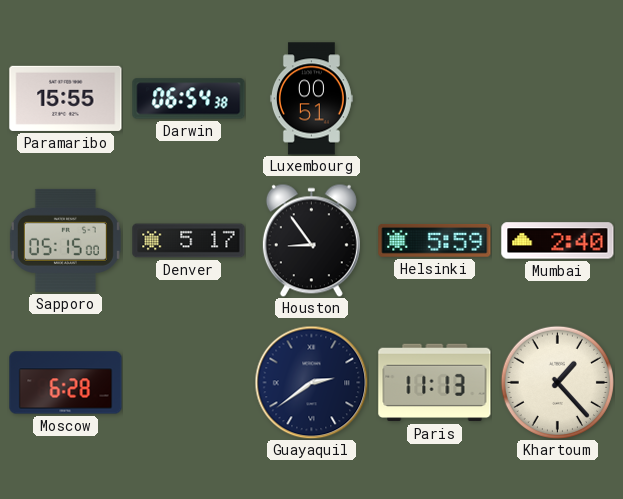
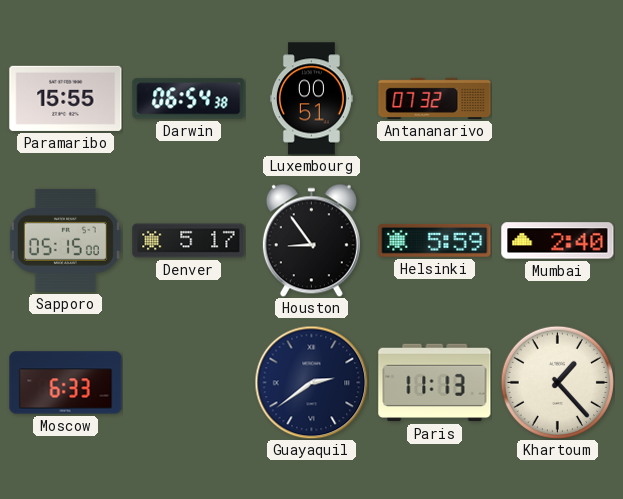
Antananarivo: none -> 07:32
Moscow: 6:28 -> 6:33
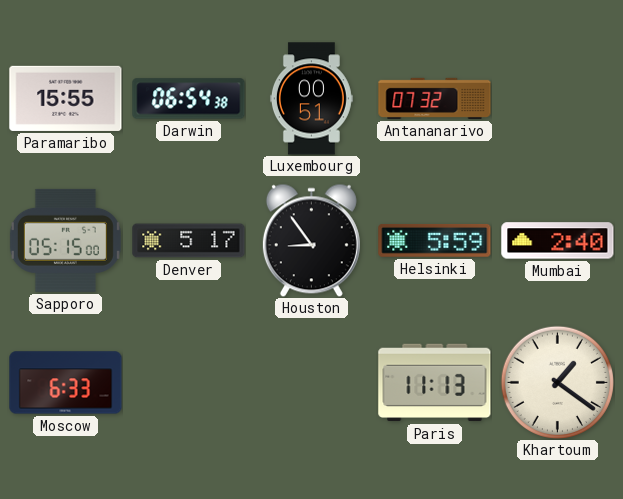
Guayaquil: 2:39 -> none
Khartoum: 1:23 -> 1:21
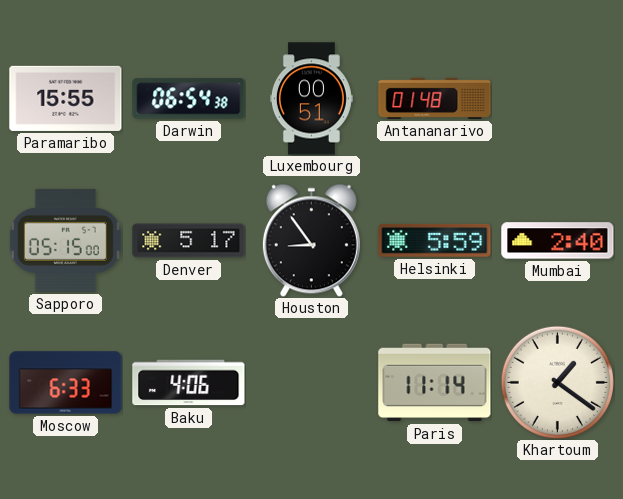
Antananarivo: 07:32 -> 01:48
Baku: none -> 4:06
Paris: 11:13 -> 11:14
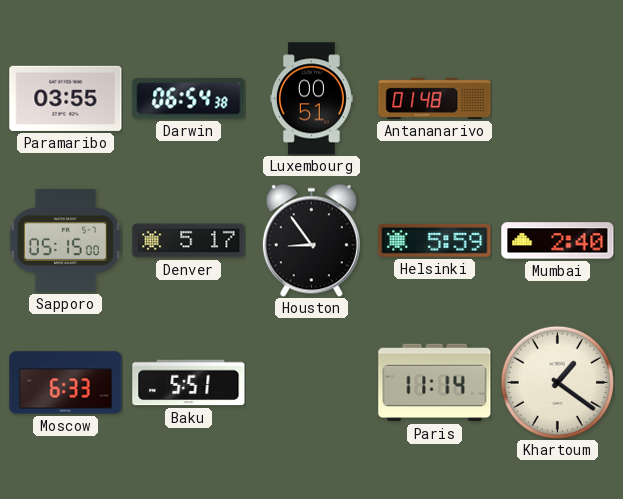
Paramaribo: 15:55 -> 03:55
Baku: 4:06 -> 5:51
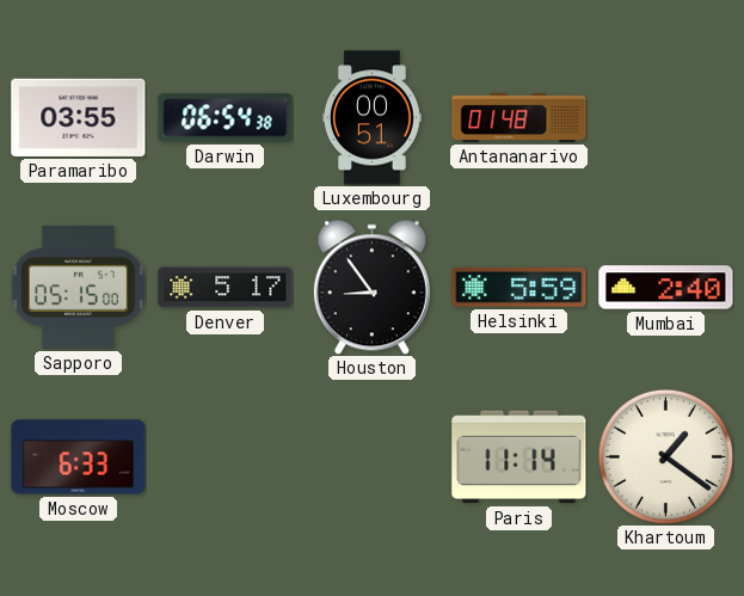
Baku: 5:51 -> none
